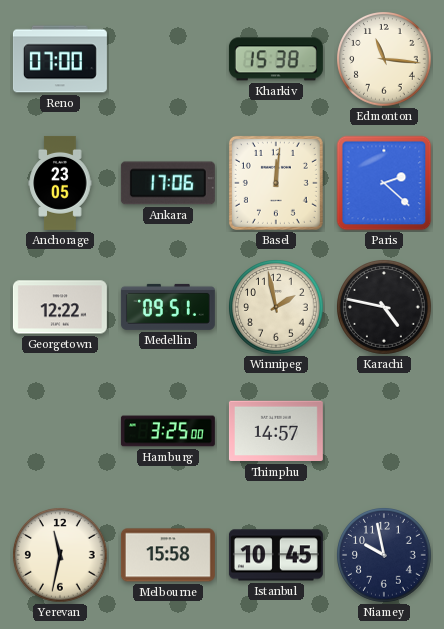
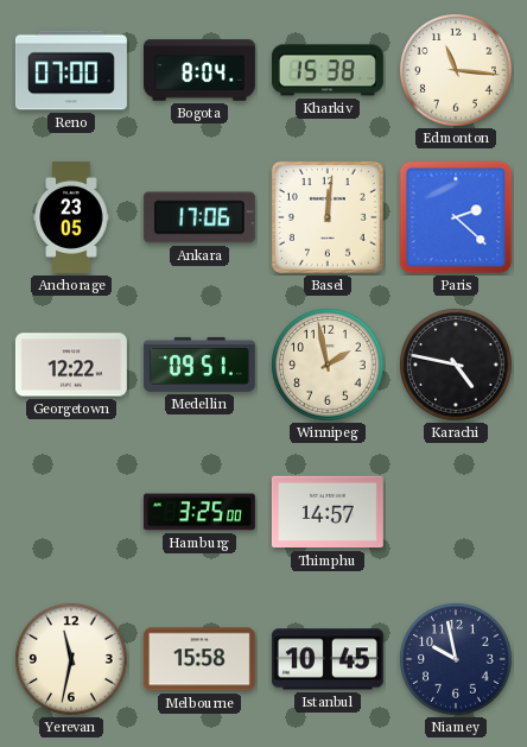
Bogota: none -> 8:04
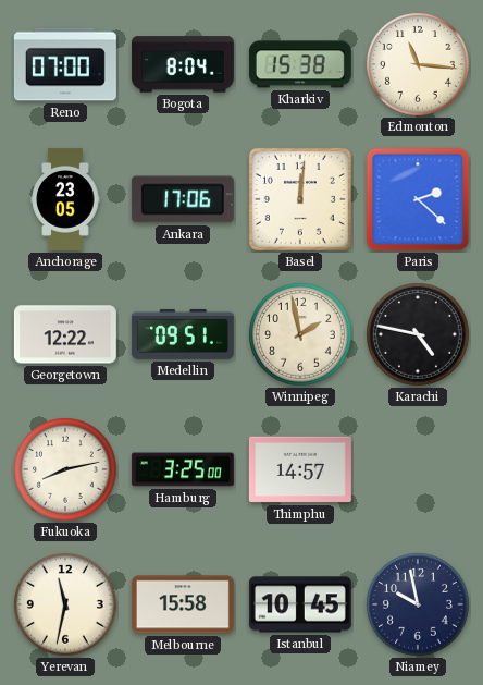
Fukuoka: none -> 8:13
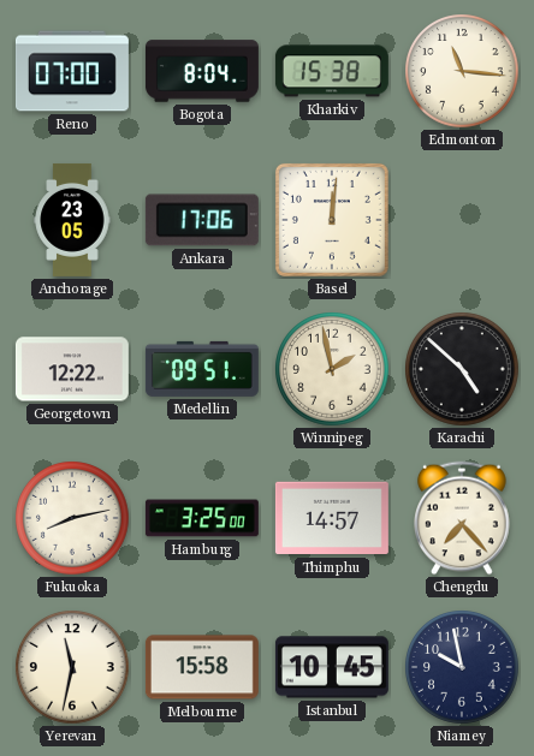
Paris: 2:22 -> none
Karachi: 4:47 -> 4:52
Chengdu: none -> 7:23
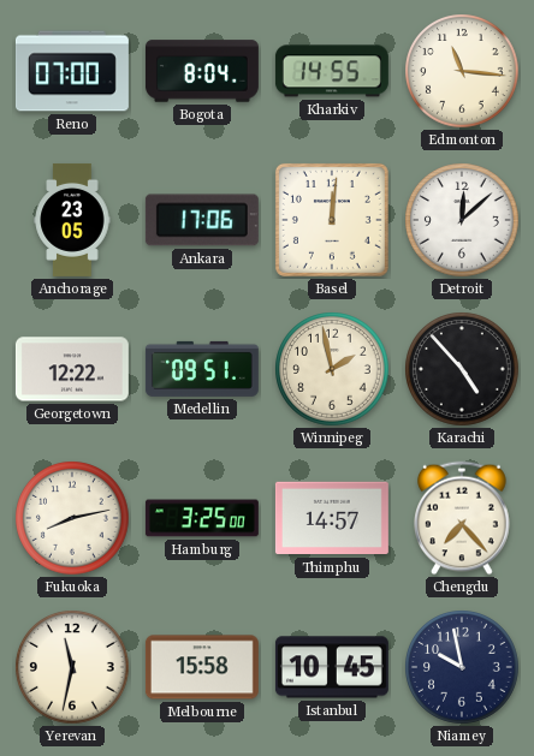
Kharkiv: 15:38 -> 14:55
Detroit: none -> 12:08
Karachi: 4:52 -> 4:53
